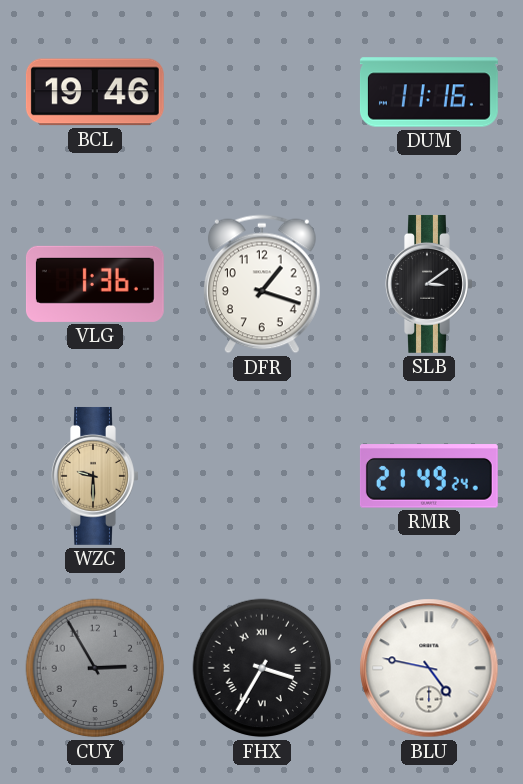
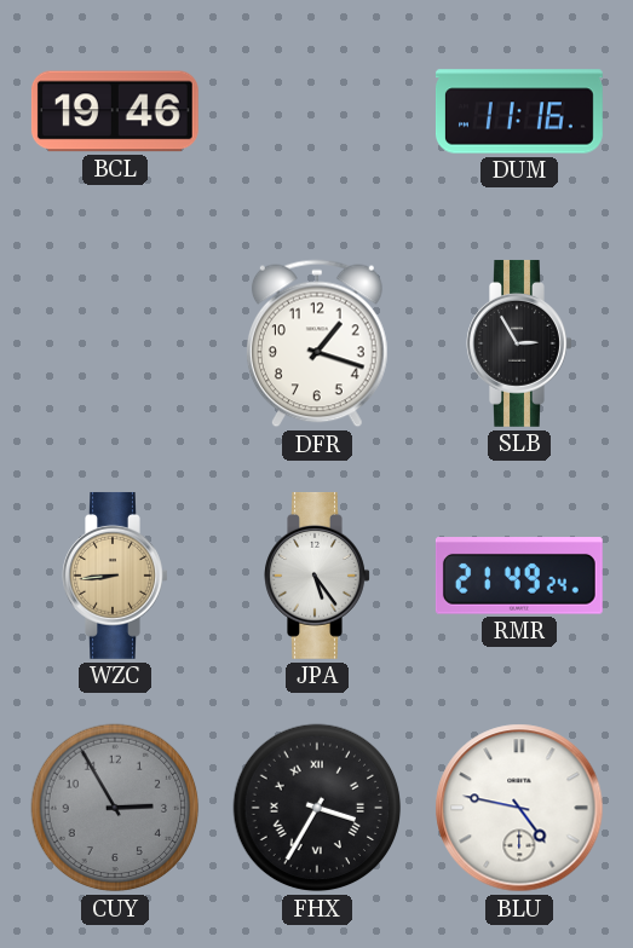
VLG: 1:36 -> none
SLB: 3:09 -> 2:55
WZC: 9:30 -> 8:44
JPA: none -> 5:24
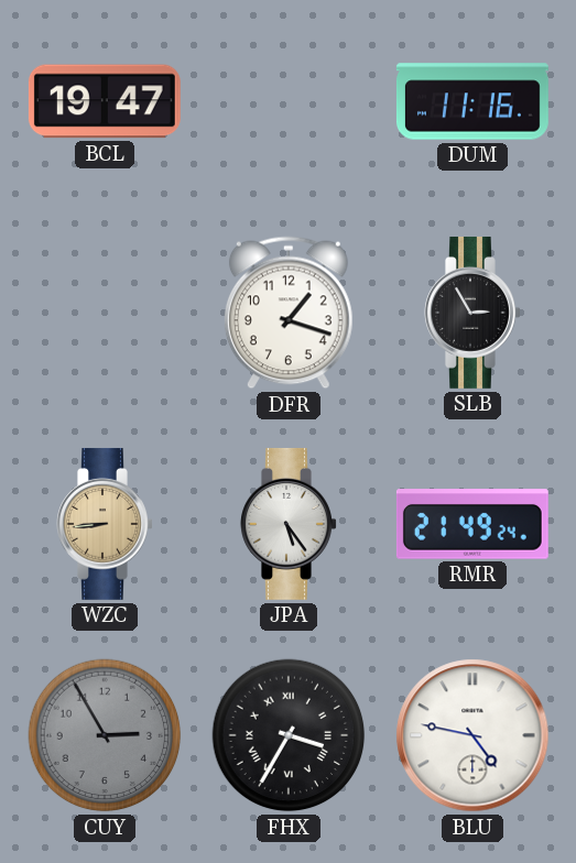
BCL: 19:46 -> 19:47
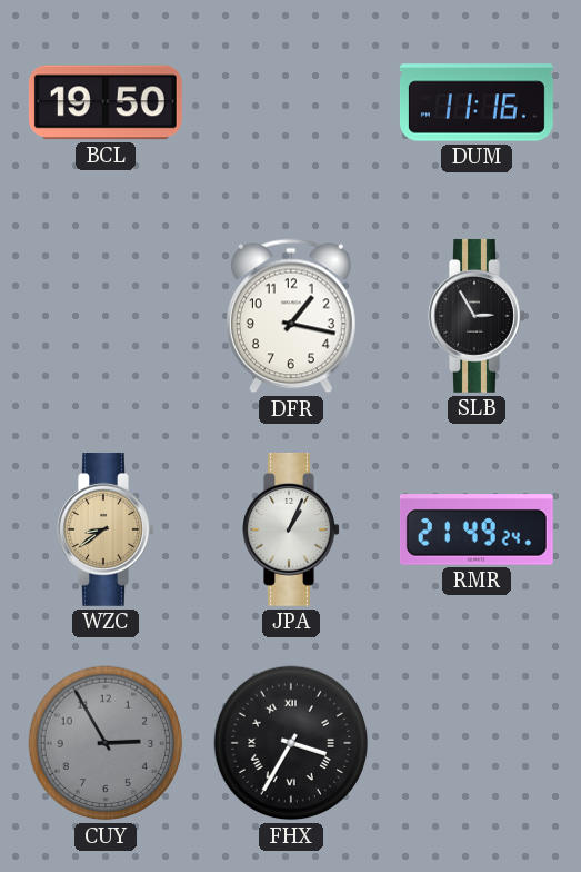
BCL: 19:47 -> 19:50
DFR: 1:18 -> 1:17
WZC: 8:44 -> 8:39
JPA: 5:24 -> 1:04
BLU: 4:47 -> none
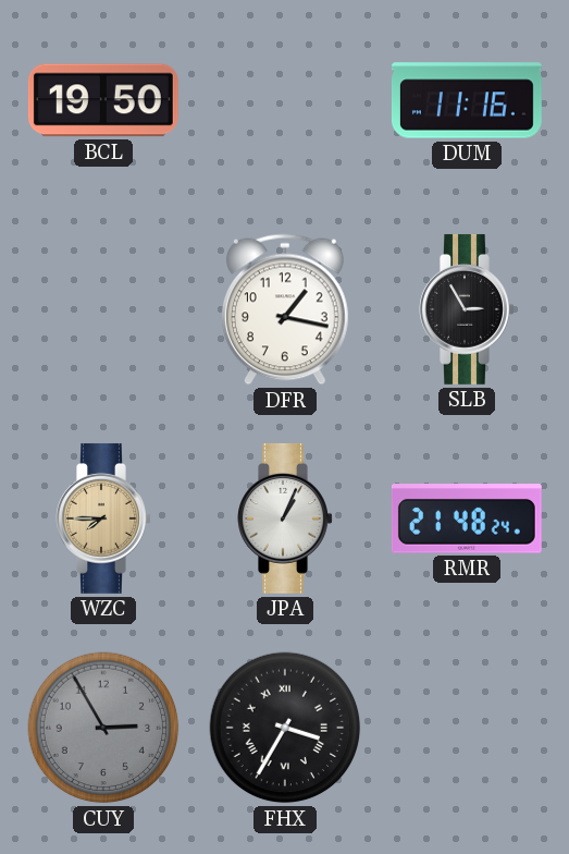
WZC: 8:39 -> 7:45
RMR: 21:49 -> 21:48
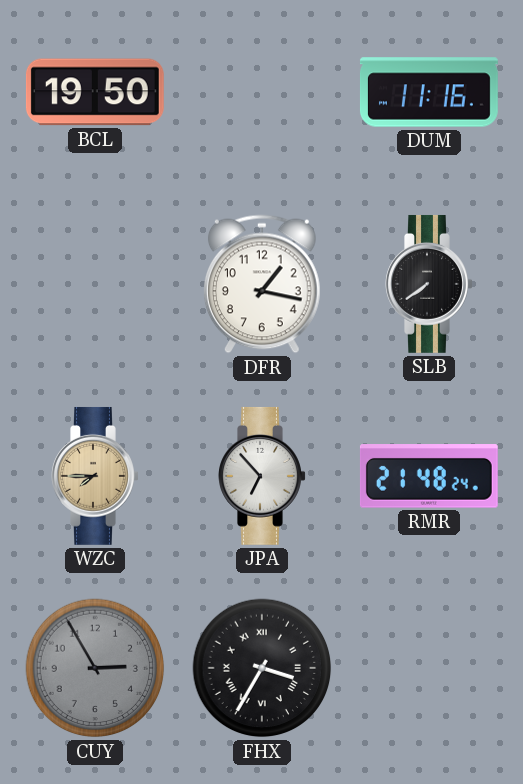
SLB: 2:55 -> 7:39
JPA: 1:04 -> 6:53
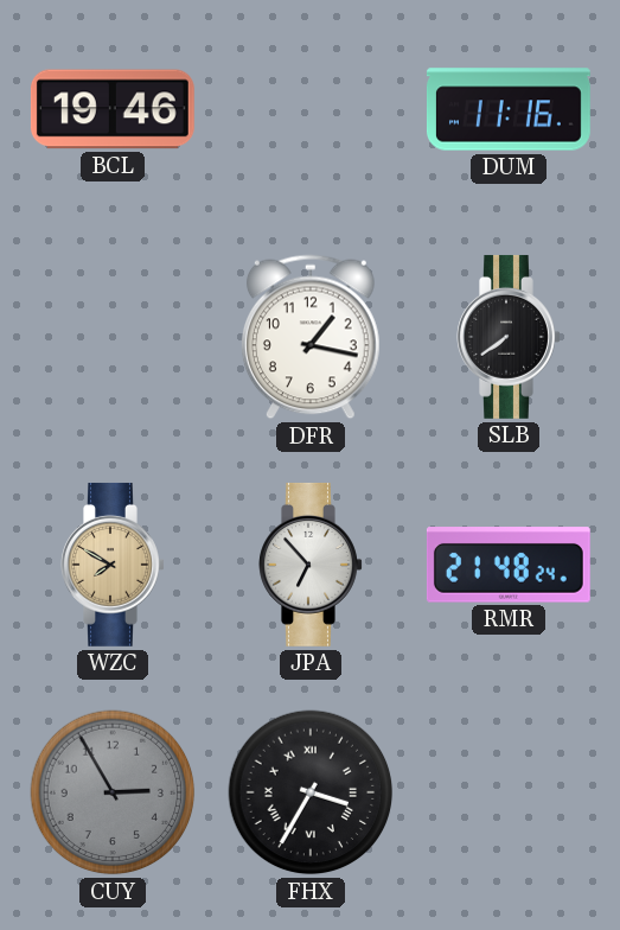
BCL: 19:50 -> 19:46
WZC: 7:45 -> 7:50
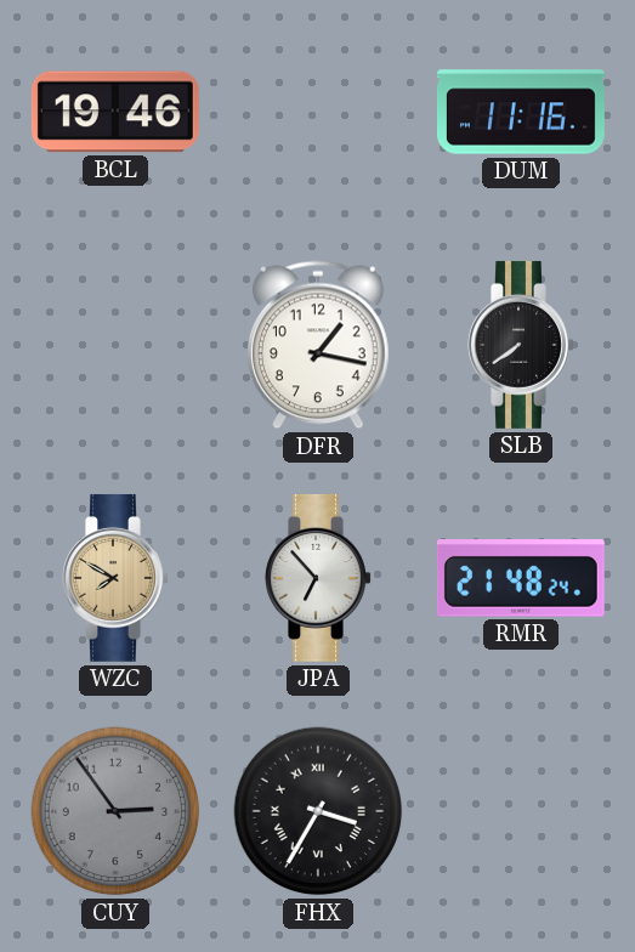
CUY: 2:55 -> 2:54
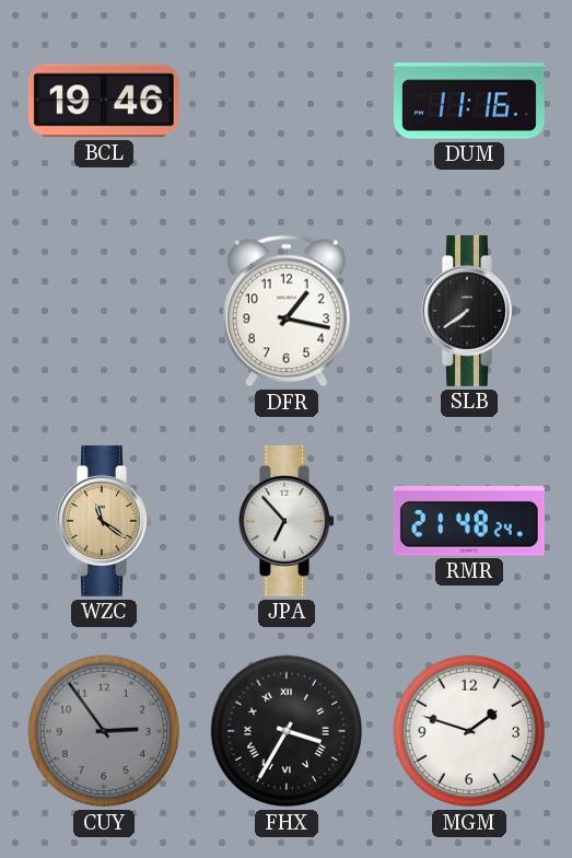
WZC: 7:50 -> 11:21
MGM: none -> 1:48
